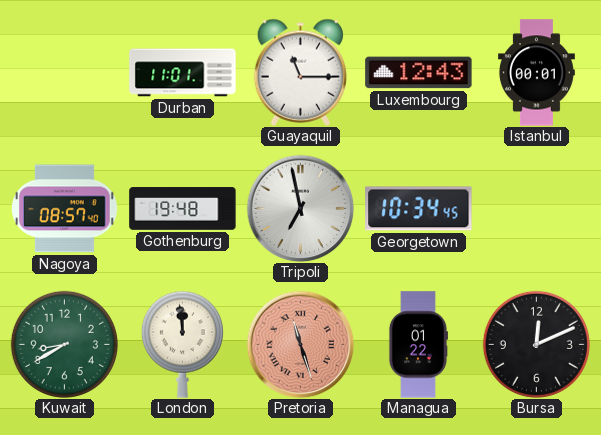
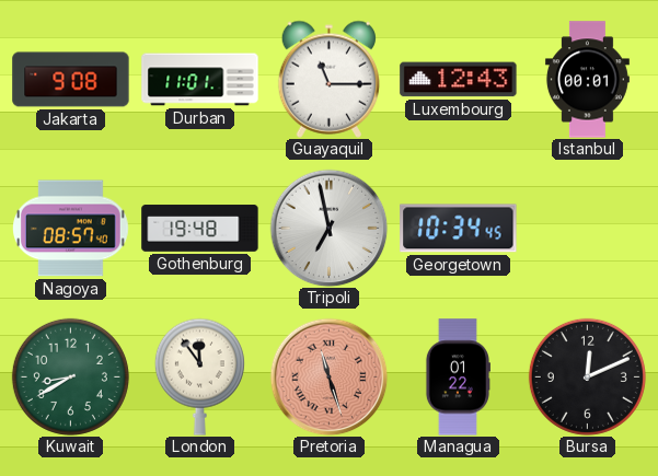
Jakarta: none -> 9:08
London: 11:59 -> 11:54
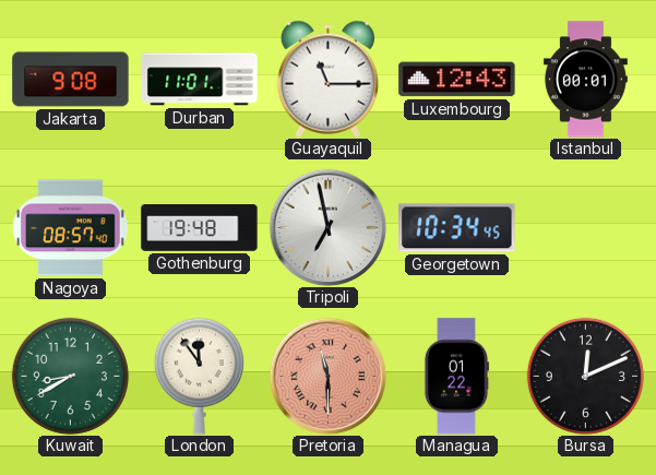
Pretoria: 11:27 -> 11:30
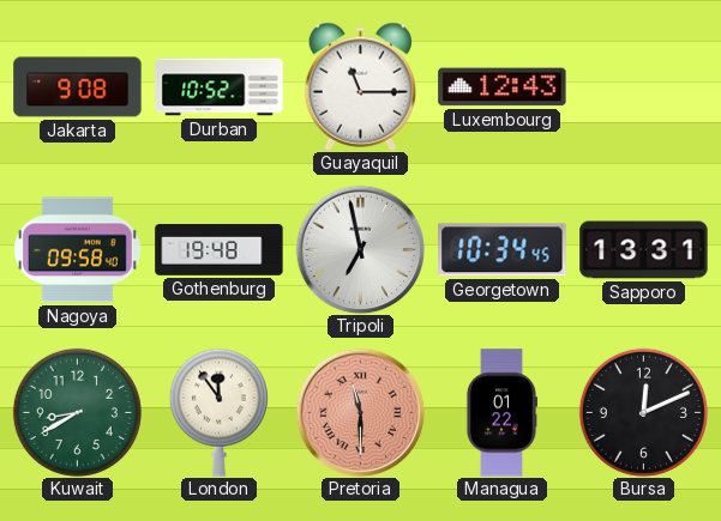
Durban: 11:01 -> 10:52
Istanbul: 00:01 -> none
Nagoya: 08:57 -> 09:58
Sapporo: none -> 13:31
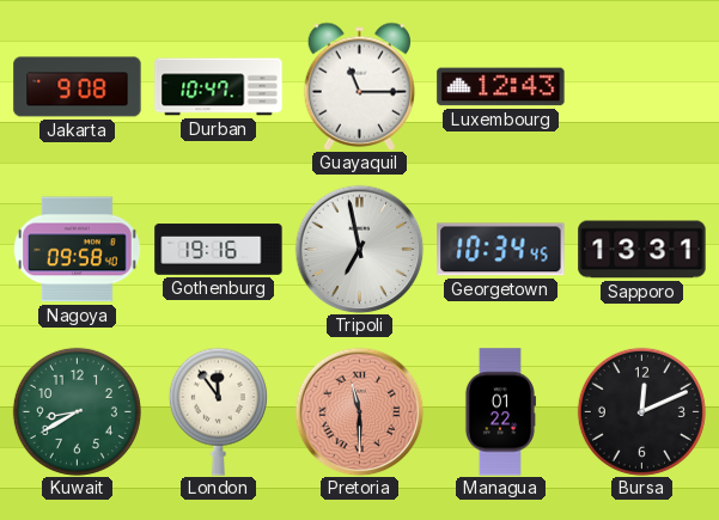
Durban: 10:52 -> 10:47
Gothenburg: 19:48 -> 19:16
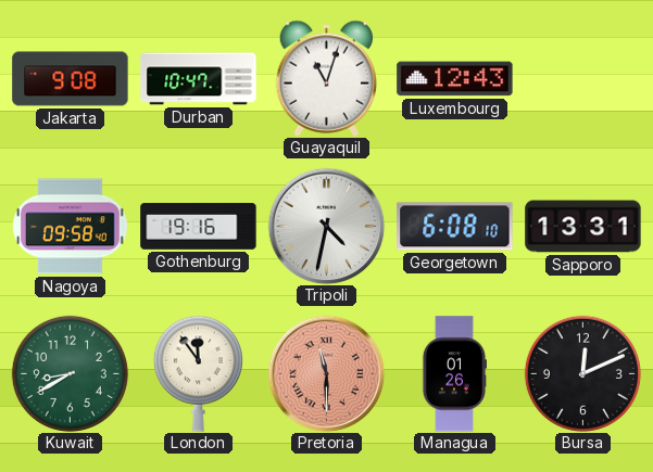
Guayaquil: 11:15 -> 11:03
Tripoli: 6:58 -> 4:32
Georgetown: 10:34 -> 6:08
Managua: 01:22 -> 01:26
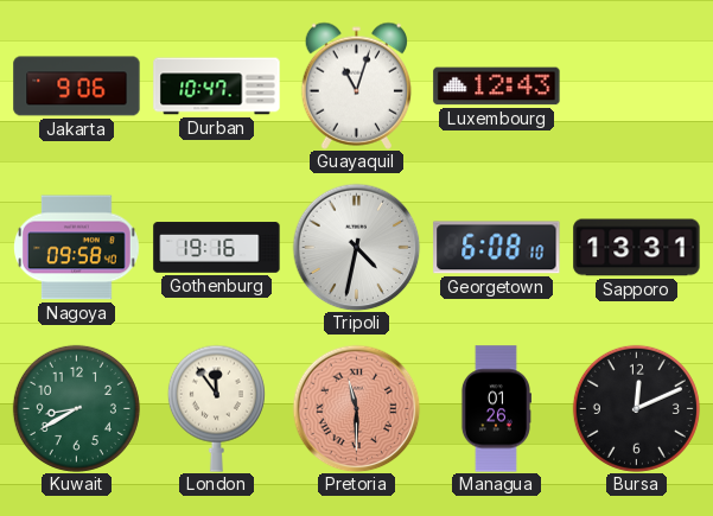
Jakarta: 9:08 -> 9:06
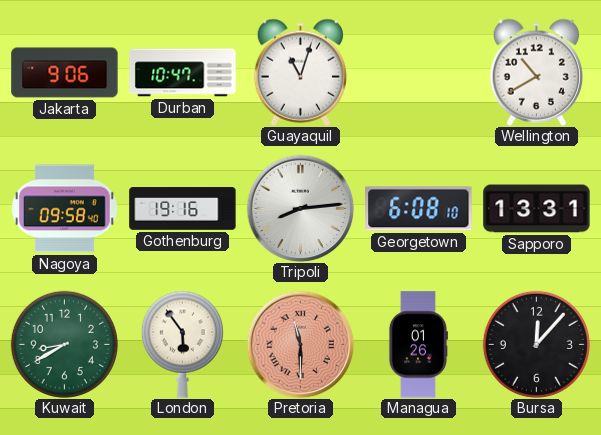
Luxembourg: 12:43 -> none
Wellington: none -> 10:40
Tripoli: 4:32 -> 8:14
London: 11:54 -> 5:54
Bursa: 12:11 -> 12:07
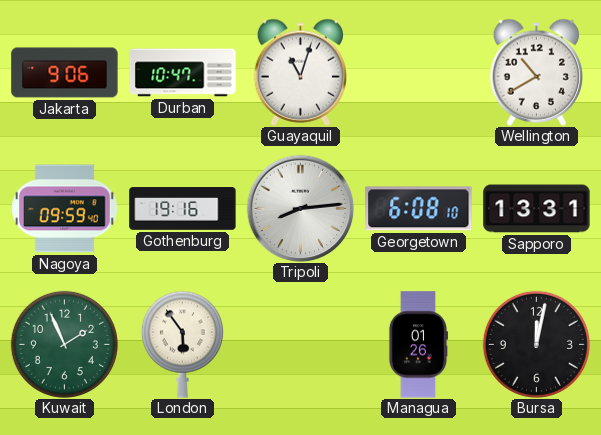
Nagoya: 09:58 -> 09:59
Kuwait: 8:40 -> 1:56
Pretoria: 11:30 -> none
Bursa: 12:07 -> 12:02
